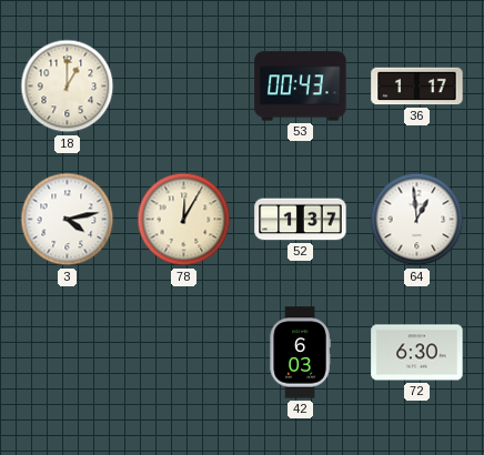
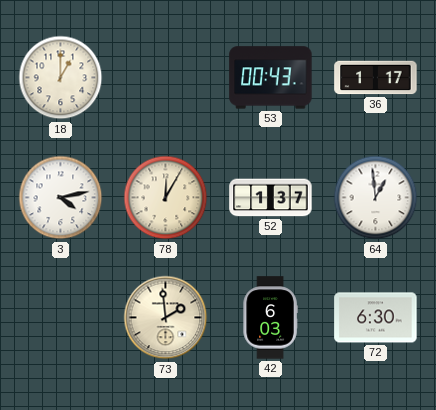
73: none -> 1:59
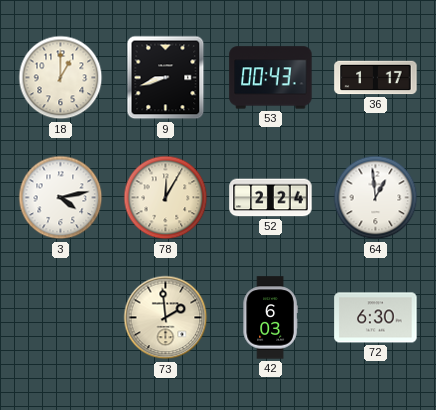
9: none -> 8:42
52: 1:37 -> 2:24
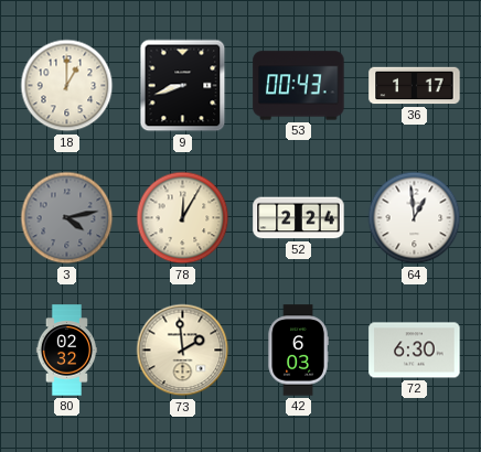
3 dial: white -> grey
80: none -> 02:32
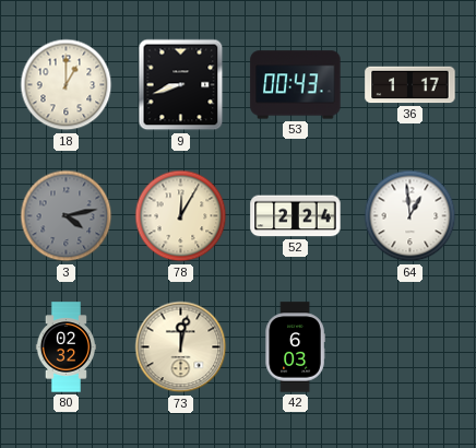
73: 1:59 -> 12:02
72: 6:30 -> none
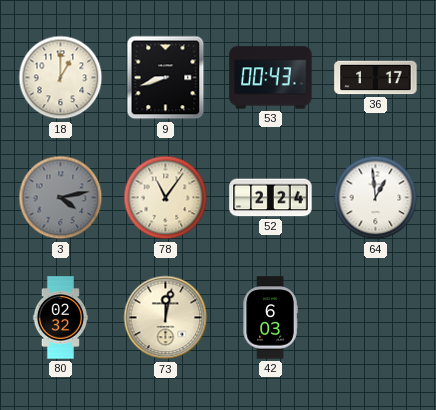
78: 12:05 -> 11:06
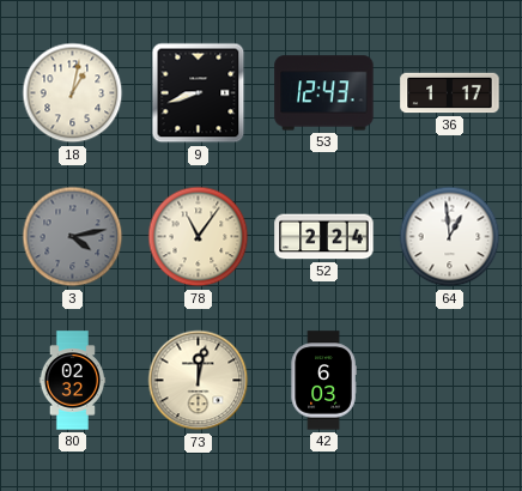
18: 1:00 -> 1:02
53: 00:43 -> 12:43
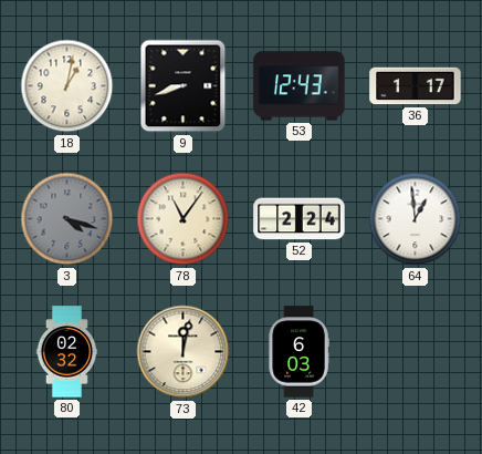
3: 4:13 -> 4:18
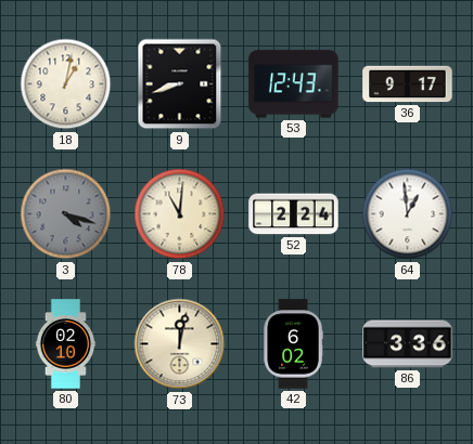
36: 1:17 -> 9:17
78: 11:06 -> 11:01
80: 02:32 -> 02:10
42: 6:03 -> 6:02
86: none -> 3:36
